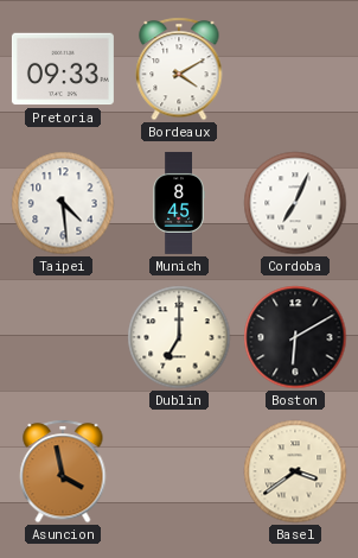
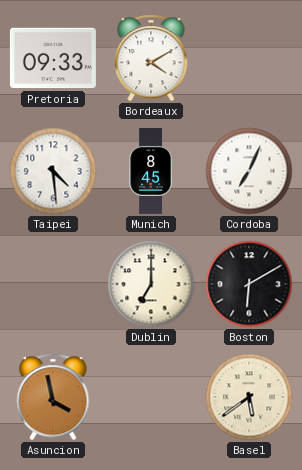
Basel: 3:39 -> 5:39
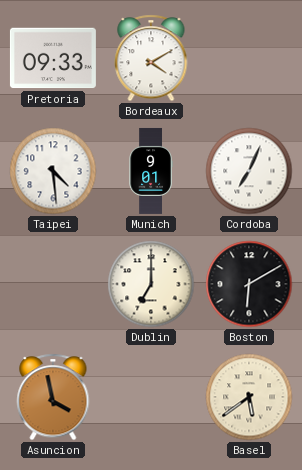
Munich: 8:45 -> 9:01
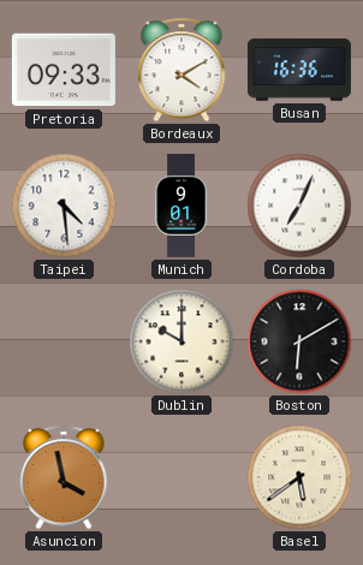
Busan: none -> 16:36
Dublin: 7:00 -> 10:00
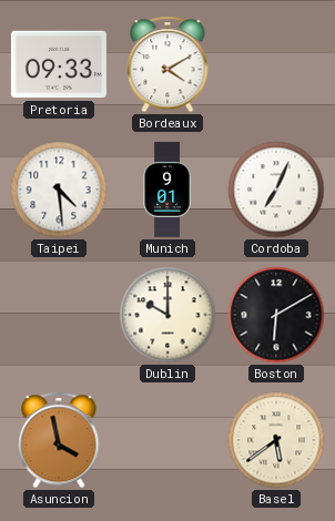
Busan: 16:36 -> none
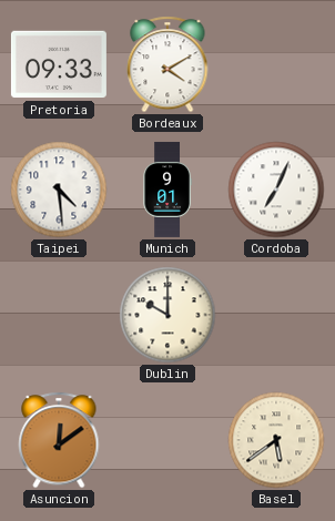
Boston: 6:10 -> none
Asuncion: 3:58 -> 12:09
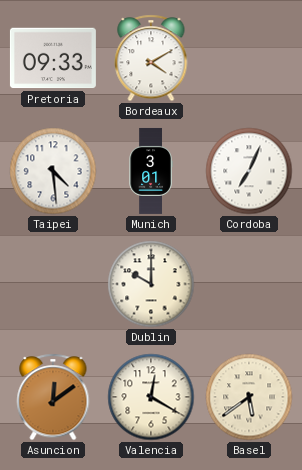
Munich: 9:01 -> 3:01
Valencia: none -> 12:20
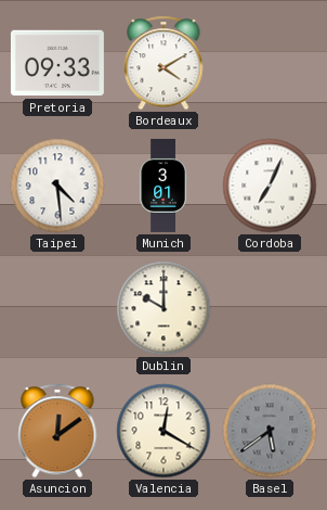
Basel dial: cream -> grey
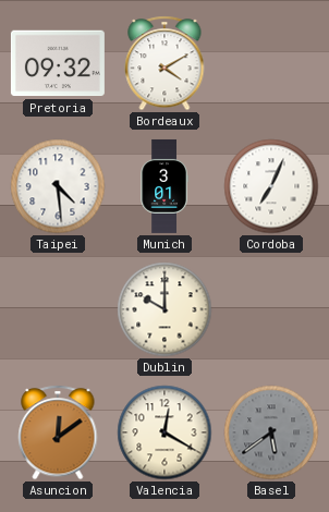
Pretoria: 09:33 -> 09:32
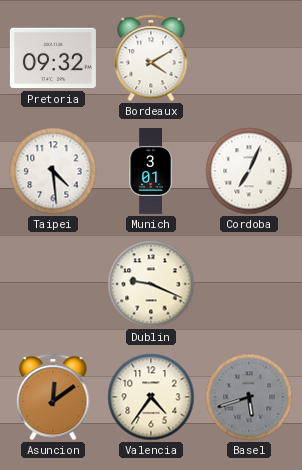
Dublin: 10:00 -> 9:19
Valencia: 12:20 -> 4:36
Basel: 5:39 -> 5:42
